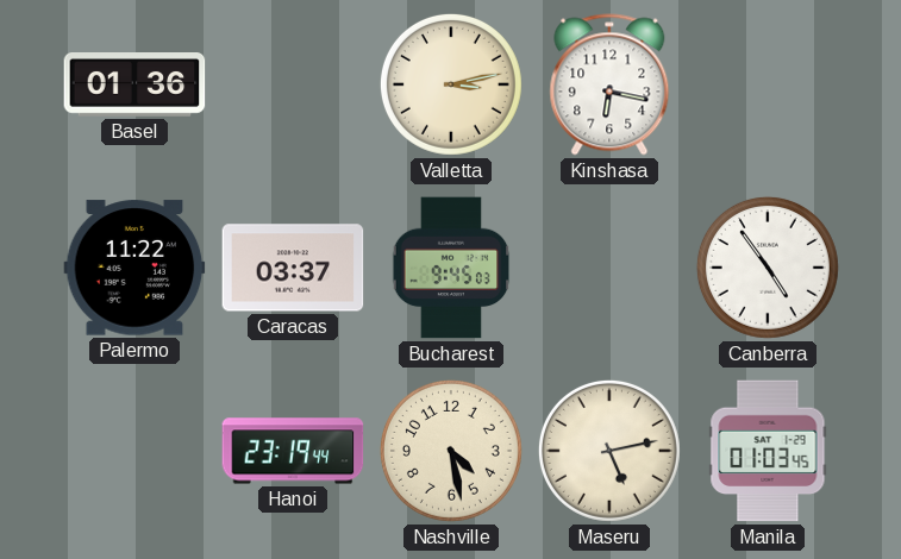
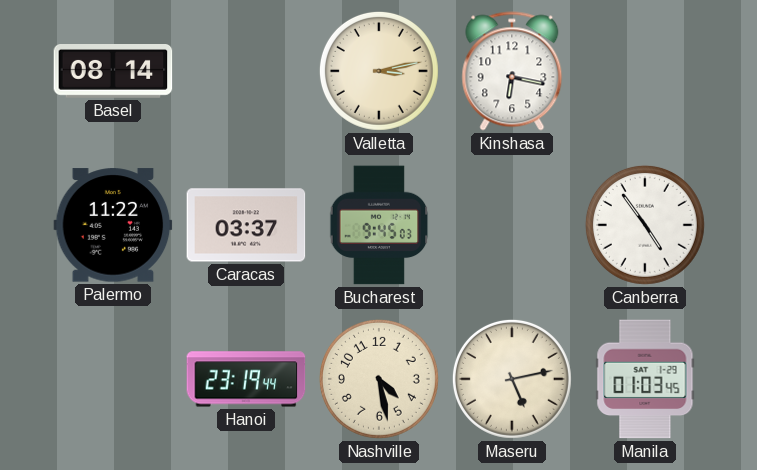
Basel: 01:36 -> 08:14
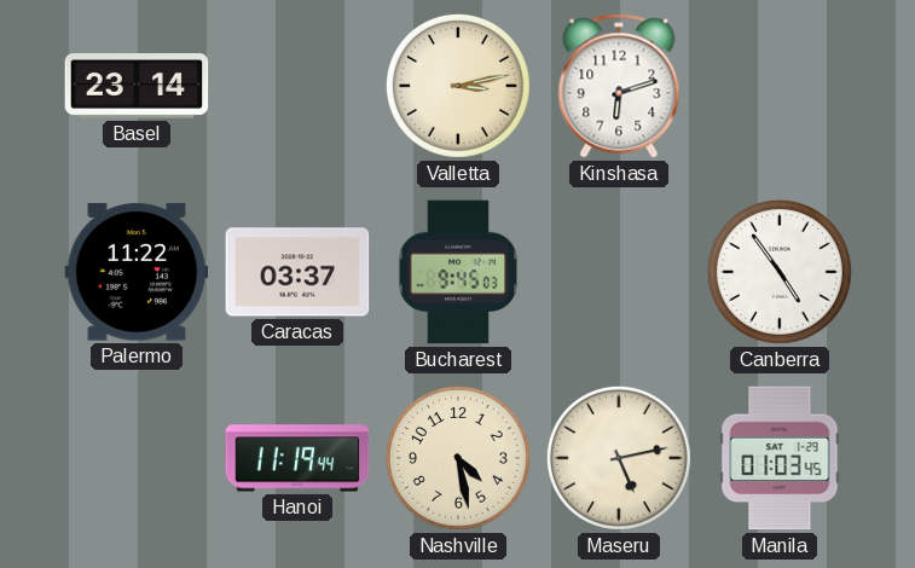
Basel: 08:14 -> 23:14
Kinshasa: 6:17 -> 6:12
Hanoi: 23:19 -> 11:19
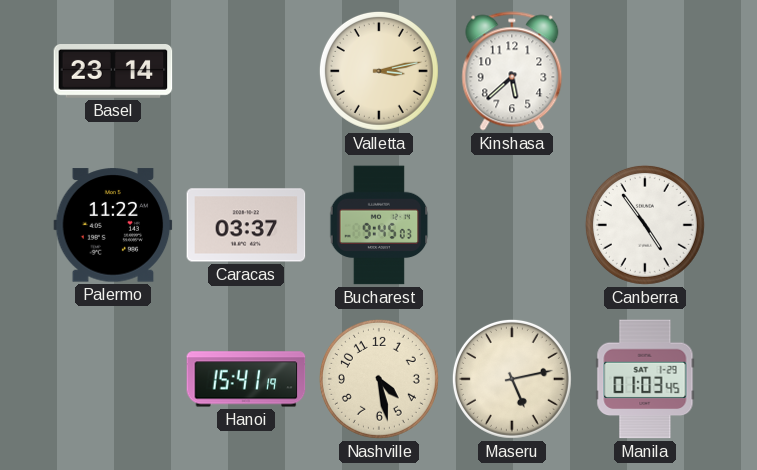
Kinshasa: 6:12 -> 5:38
Hanoi: 11:19 -> 15:41
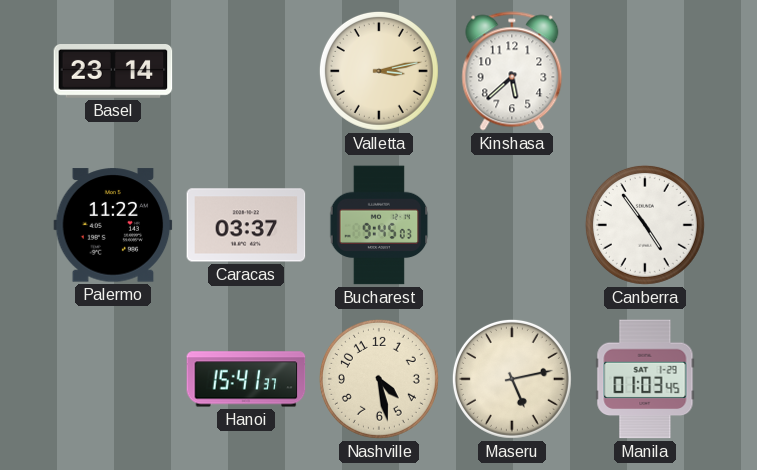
Hanoi: 15:41:19 -> 15:41:37
